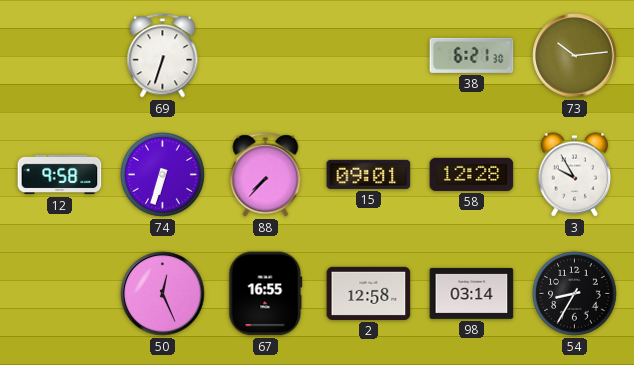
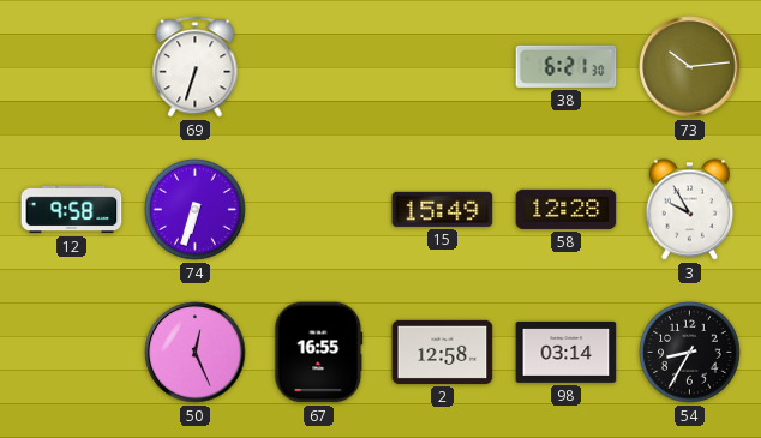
88: 7:37 -> none
15: 09:01 -> 15:49
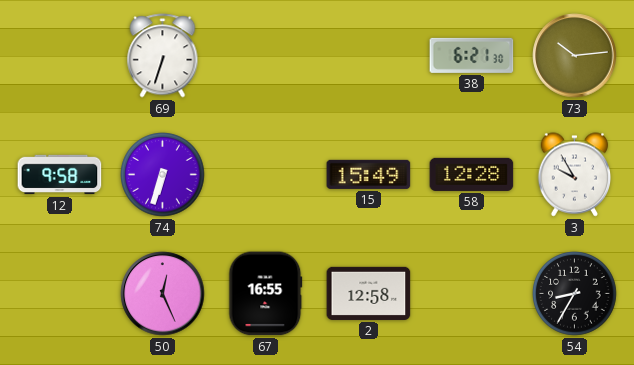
98: 03:14 -> none
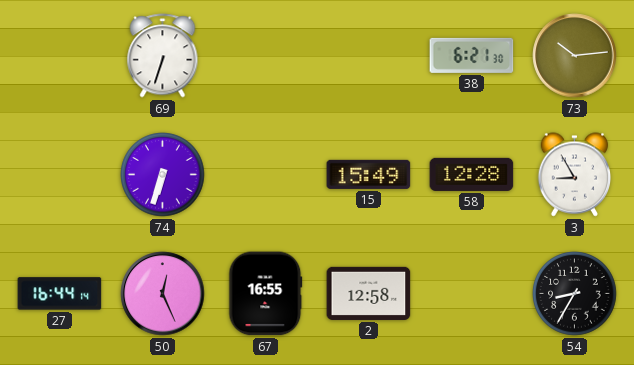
12: 9:58 -> none
3: 9:55 -> 8:55
27: none -> 16:44
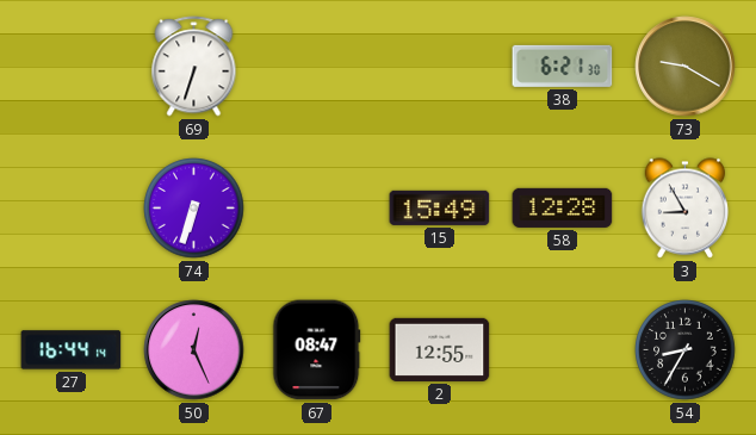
73: 10:14 -> 9:20
67: 16:55 -> 08:47
2: 12:58 -> 12:55
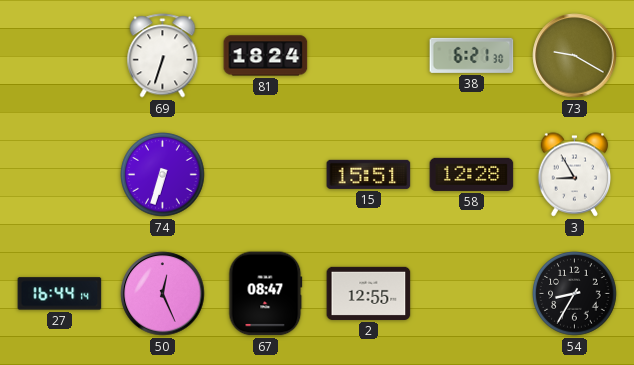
81: none -> 18:24
15: 15:49 -> 15:51
